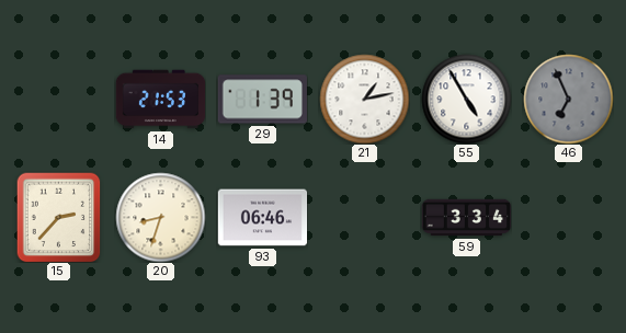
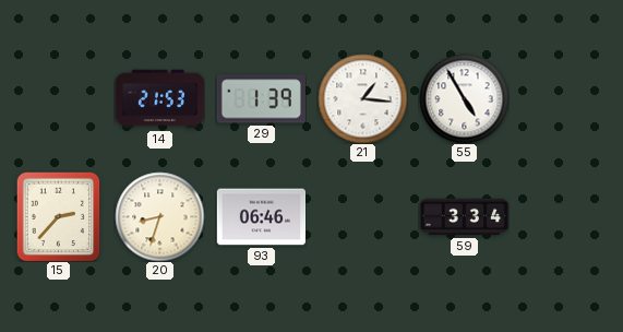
21: 1:13 -> 1:16
46: 6:56 -> none
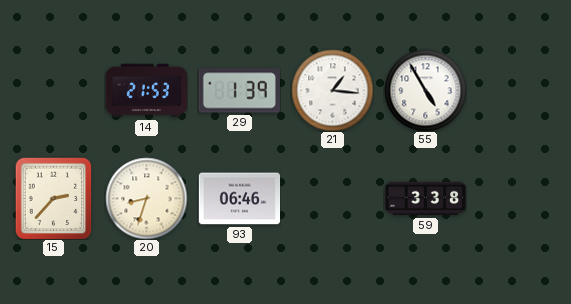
59: 3:34 -> 3:38
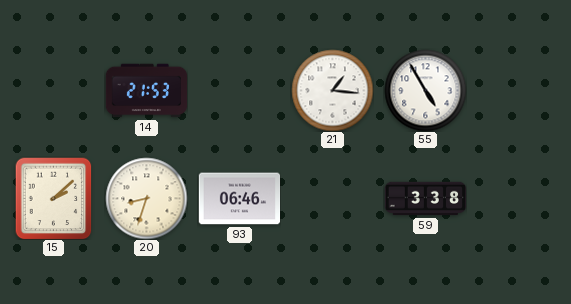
29: 1:39 -> none
15: 2:37 -> 2:08
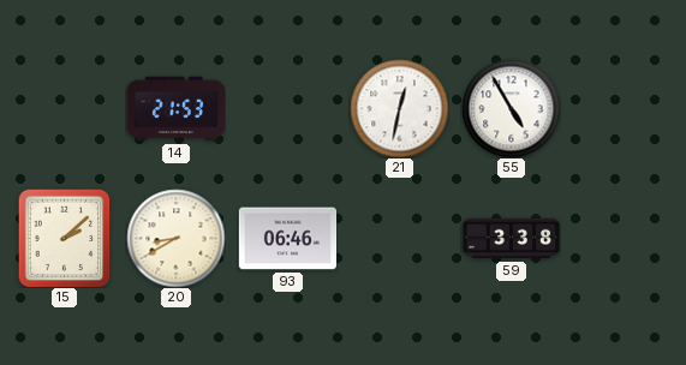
21: 1:16 -> 12:32
20: 8:33 -> 8:40
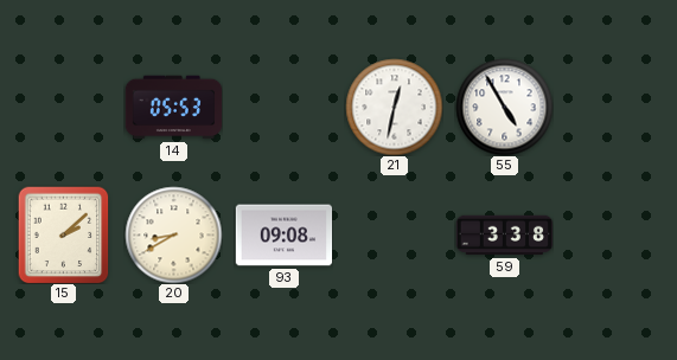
14: 21:53 -> 05:53
93: 06:46 -> 09:08
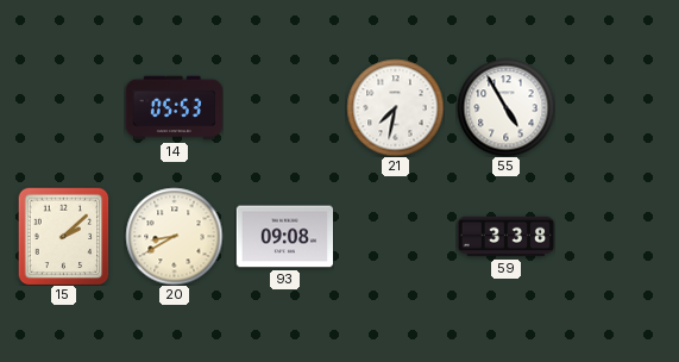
21: 12:32 -> 7:32
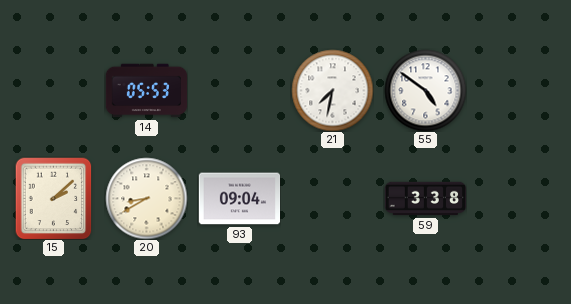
55: 4:55 -> 4:51
93: 09:08 -> 09:04
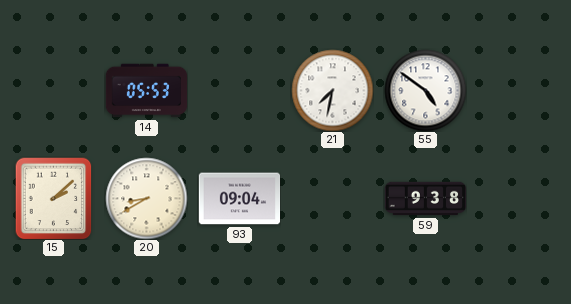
59: 3:38 -> 9:38
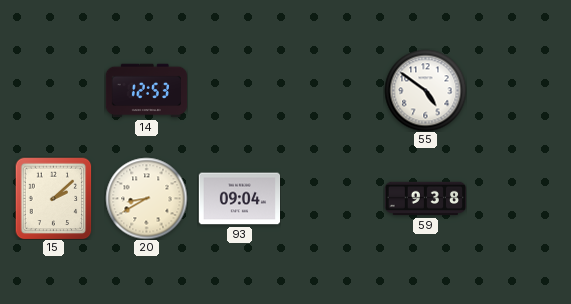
14: 05:53 -> 12:53
21: 7:32 -> none
